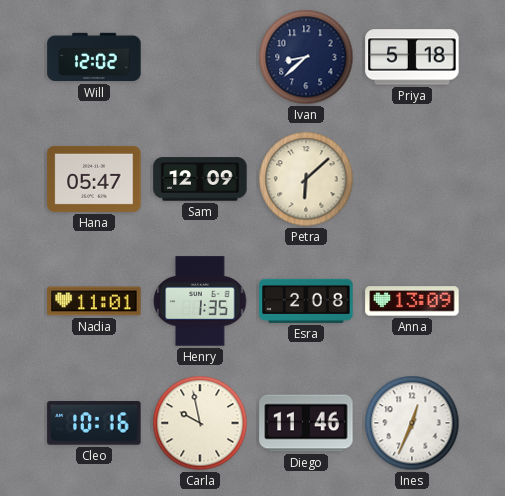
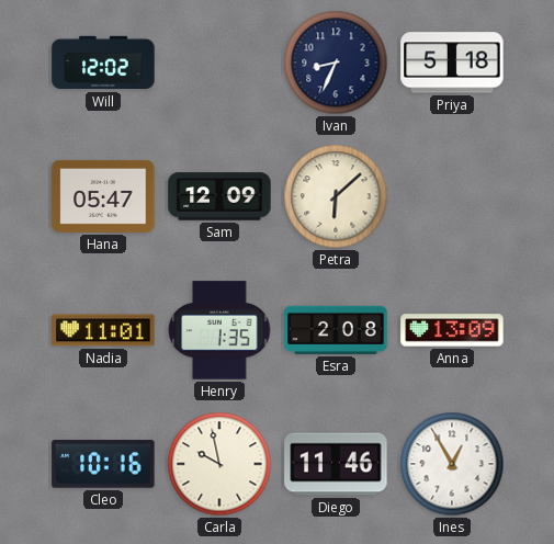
Ivan: 8:38 -> 8:34
Ines: 12:34 -> 12:55
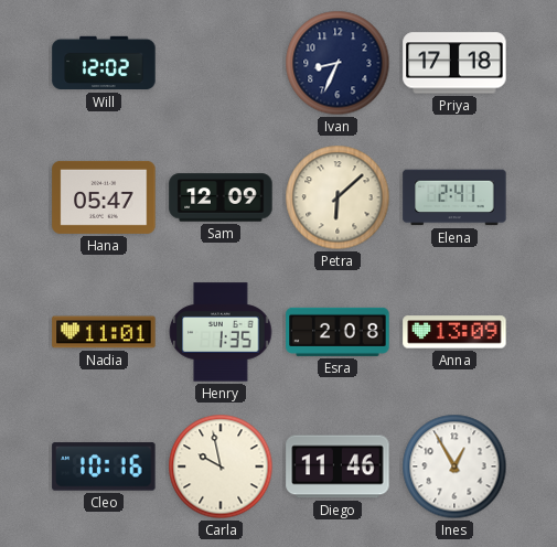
Priya: 5:18 -> 17:18
Elena: none -> 2:41
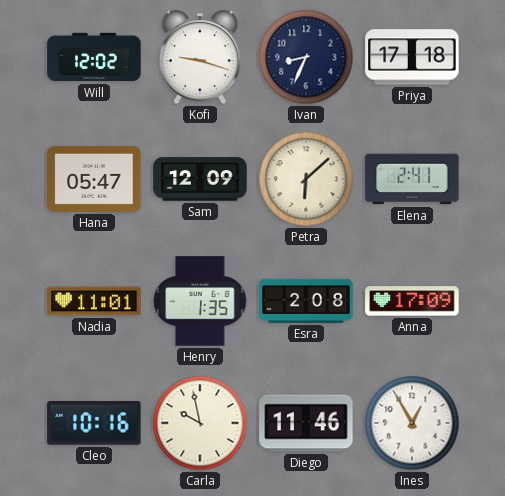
Kofi: none -> 9:18
Anna: 13:09 -> 17:09
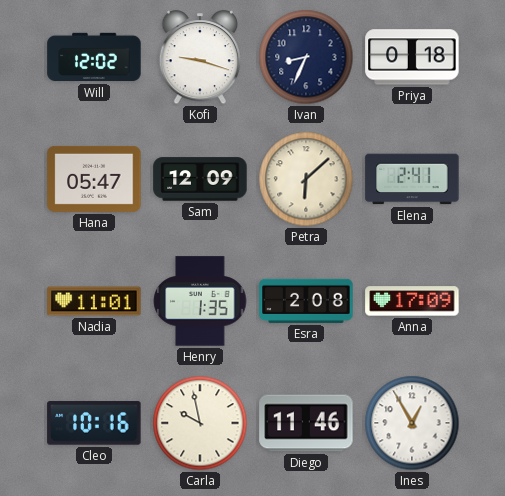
Priya: 17:18 -> 0:18
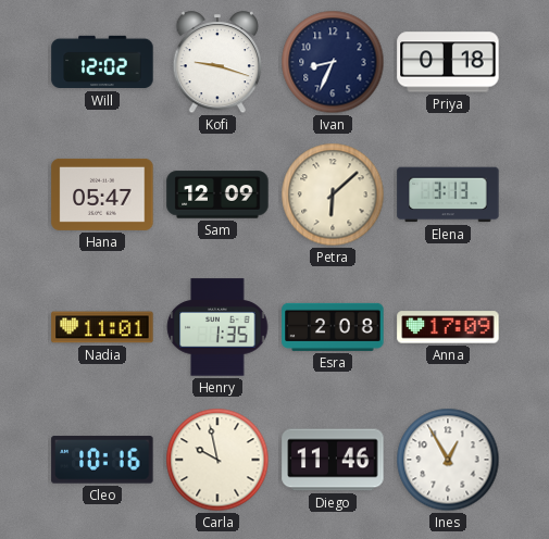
Elena: 2:41 -> 3:13
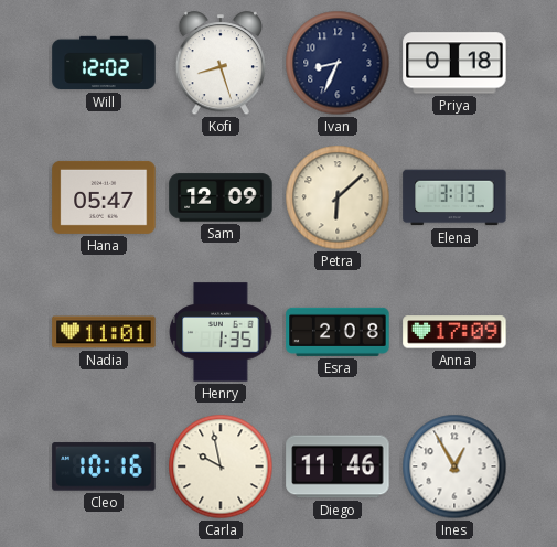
Kofi: 9:18 -> 8:27
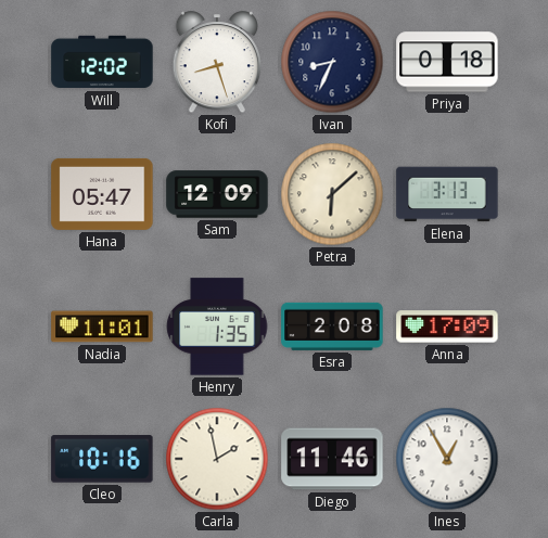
Carla: 9:58 -> 1:58
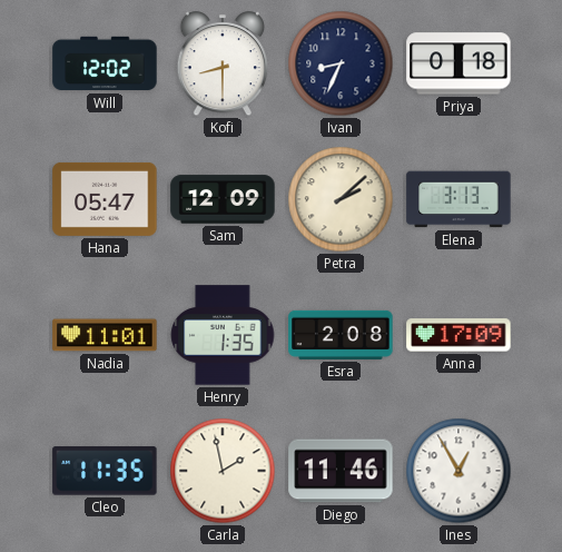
Kofi: 8:27 -> 8:30
Petra: 6:08 -> 2:08
Cleo: 10:16 -> 11:35
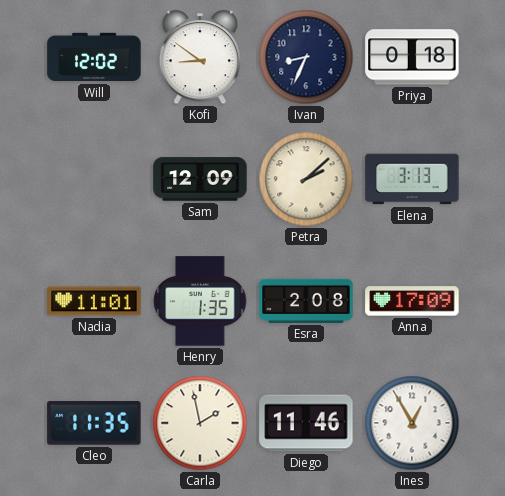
Kofi: 8:30 -> 8:51
Hana: 05:47 -> none
